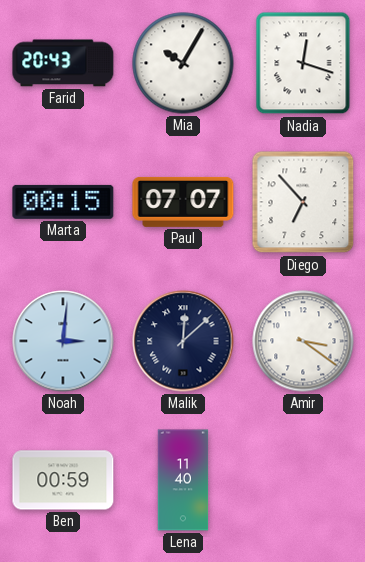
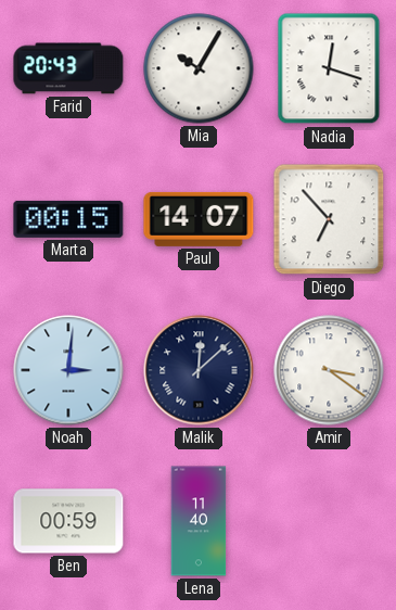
Paul: 07:07 -> 14:07
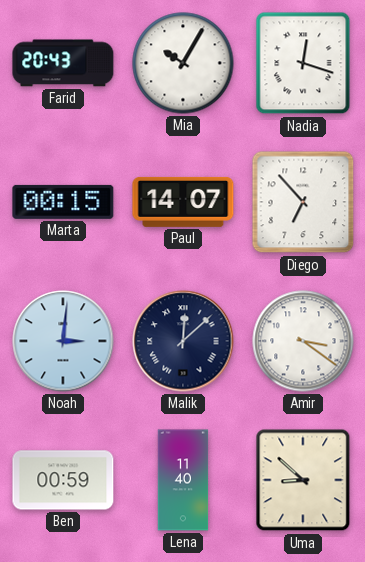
Uma: none -> 8:52
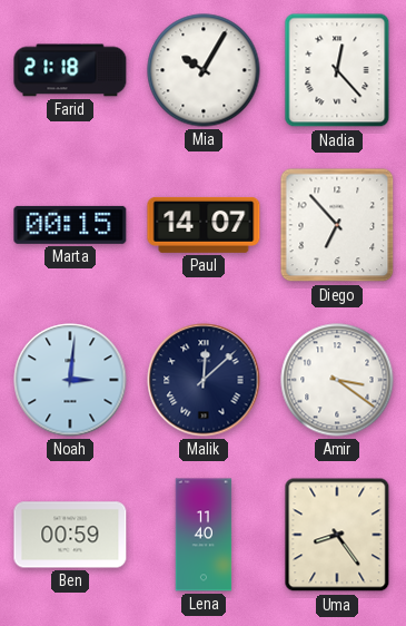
Farid: 20:43 -> 21:18
Nadia: 12:18 -> 12:23
Uma: 8:52 -> 8:24
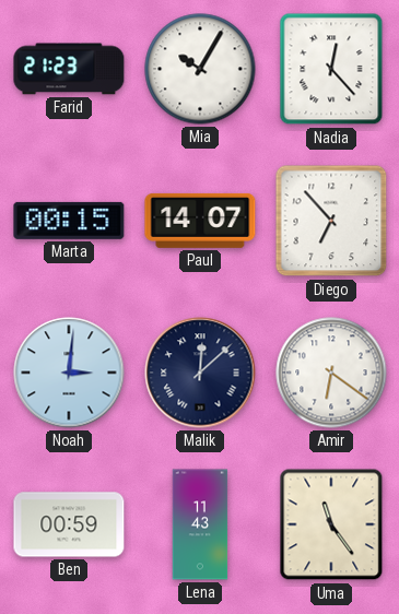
Farid: 21:18 -> 21:23
Amir: 3:21 -> 6:21
Lena: 11:40 -> 11:43
Uma: 8:24 -> 11:24
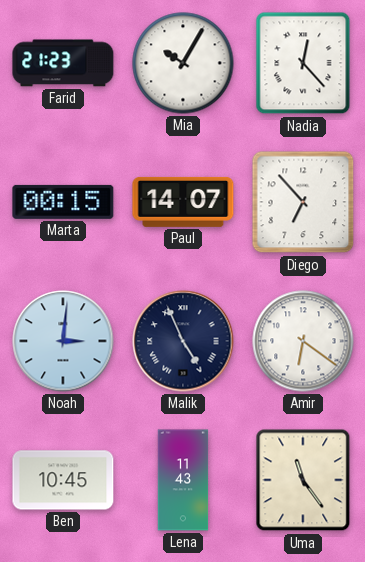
Malik: 12:08 -> 4:56
Ben: 00:59 -> 10:45
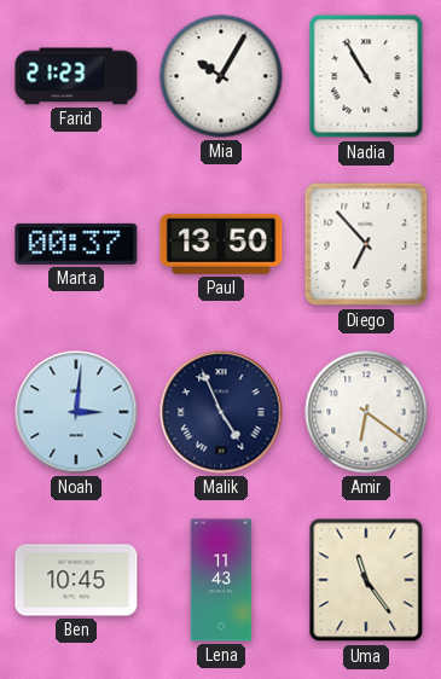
Nadia: 12:23 -> 10:55
Marta: 00:15 -> 00:37
Paul: 14:07 -> 13:50
